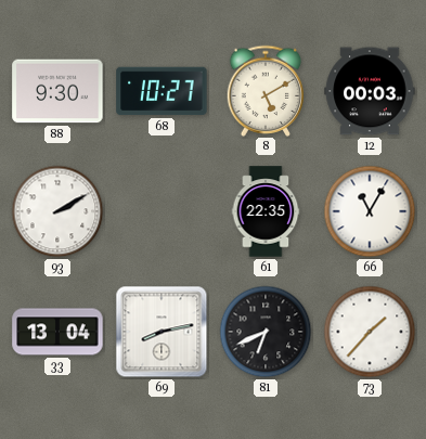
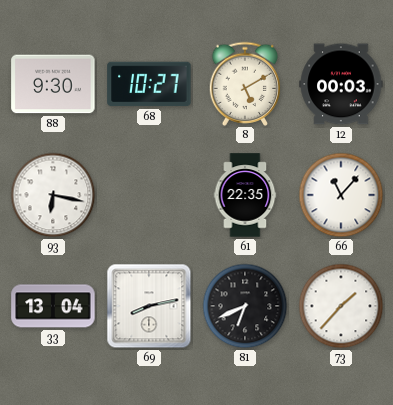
93: 2:10 -> 6:17
66: 11:05 -> 11:07
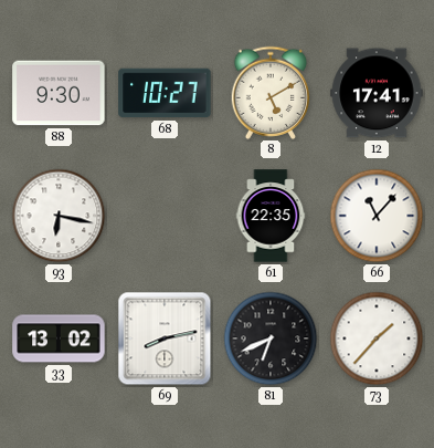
12: 00:03 -> 17:41
33: 13:04 -> 13:02
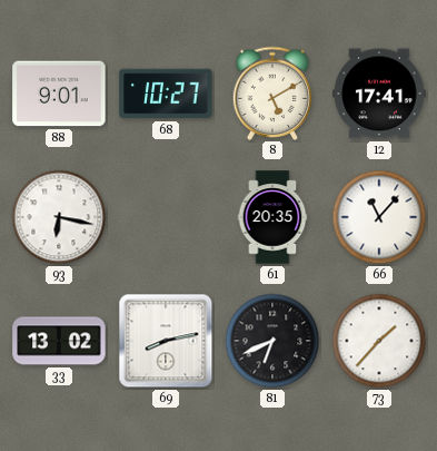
88: 9:30 -> 9:01
61: 22:35 -> 20:35
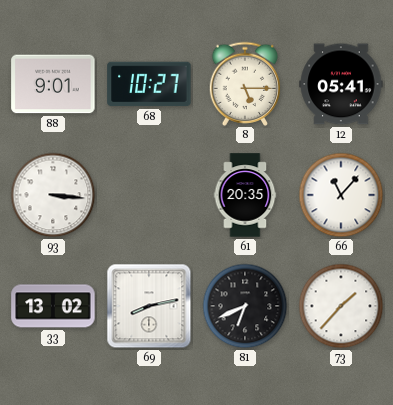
8: 5:10 -> 5:15
12: 17:41 -> 05:41
93: 6:17 -> 3:16
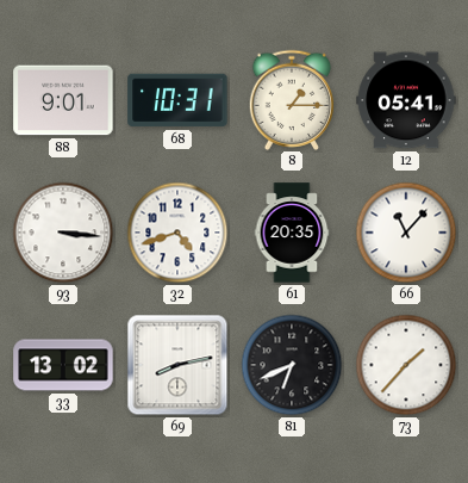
68: 10:27 -> 10:31
8: 5:15 -> 1:15
32: none -> 4:42
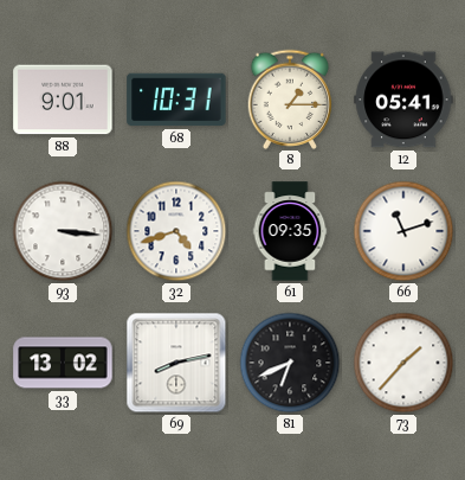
61: 20:35 -> 09:35
66: 11:07 -> 11:12
